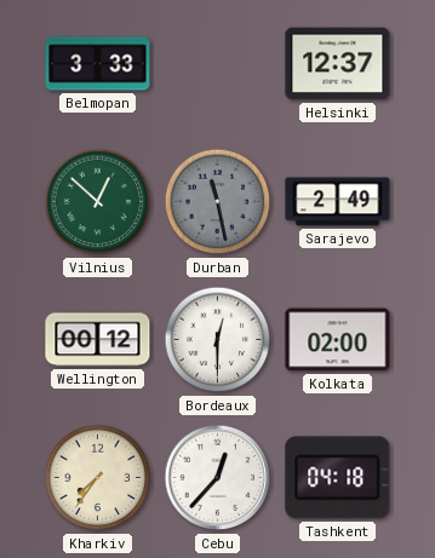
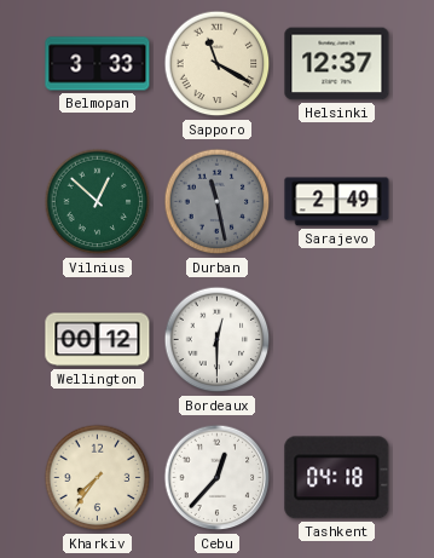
Sapporo: none -> 11:20
Kolkata: 02:00 -> none
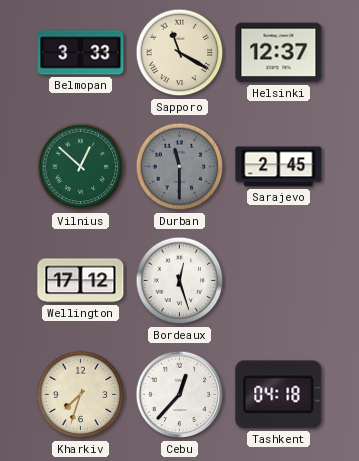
Durban: 11:28 -> 11:30
Sarajevo: 2:49 -> 2:45
Wellington: 00:12 -> 17:12
Bordeaux: 12:30 -> 12:27
Kharkiv: 7:36 -> 7:33
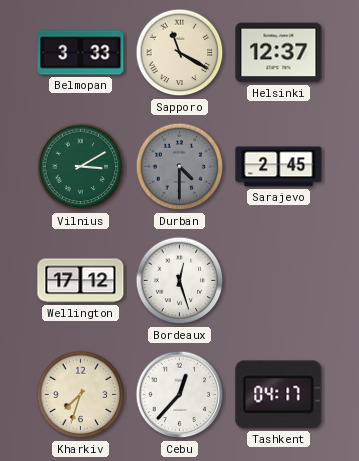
Vilnius: 12:52 -> 3:10
Durban: 11:30 -> 4:30
Tashkent: 04:18 -> 04:17
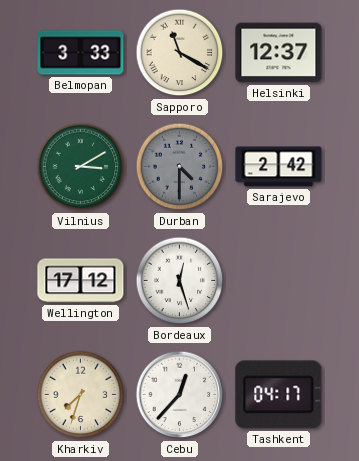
Sarajevo: 2:45 -> 2:42
